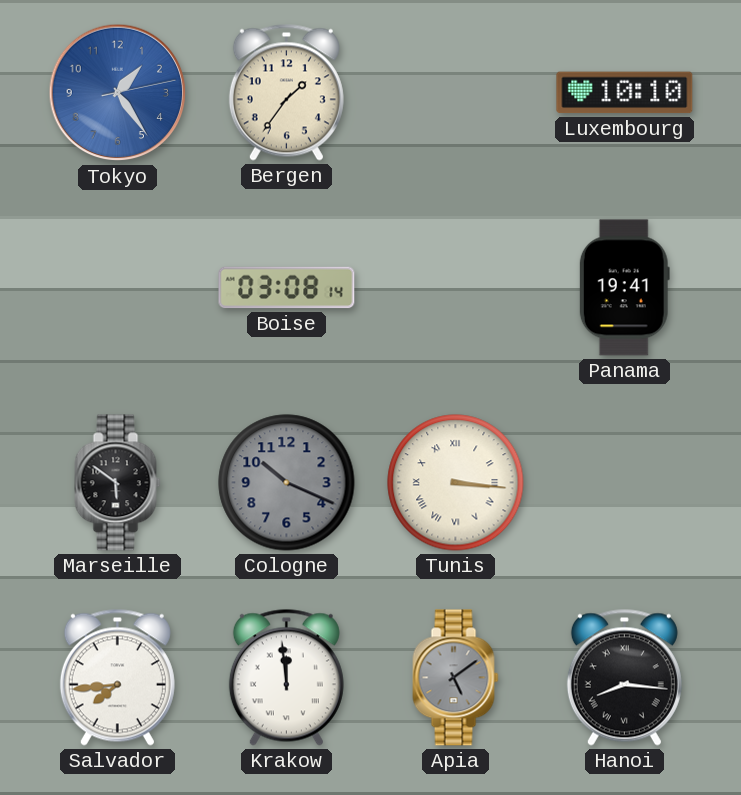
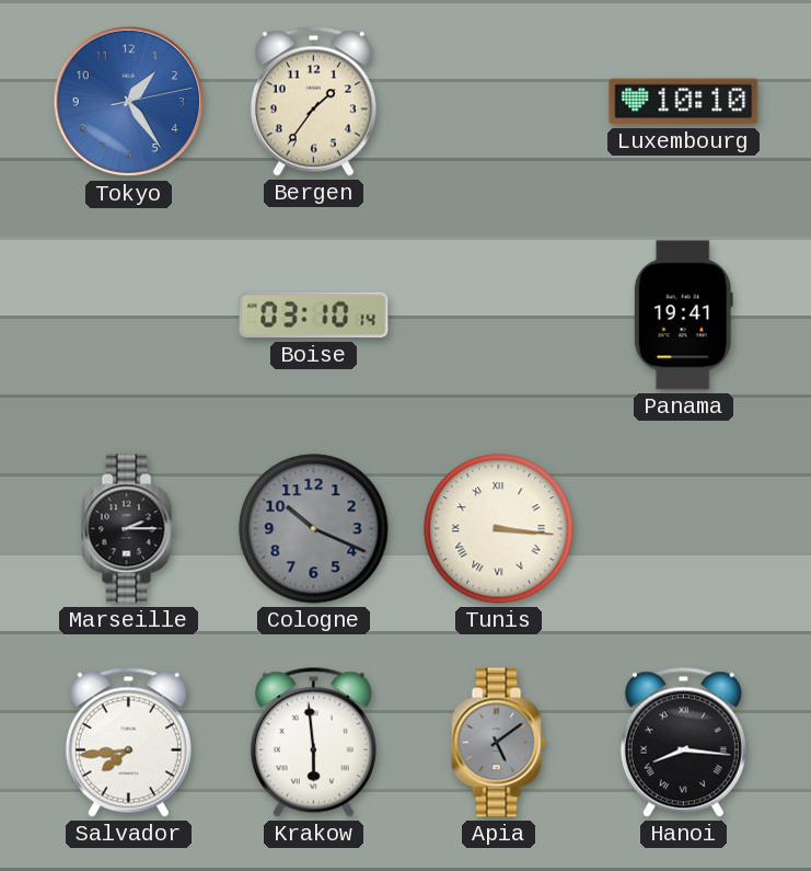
Boise: 03:08 -> 03:10
Marseille: 5:51 -> 2:15
Krakow: 11:59 -> 5:59
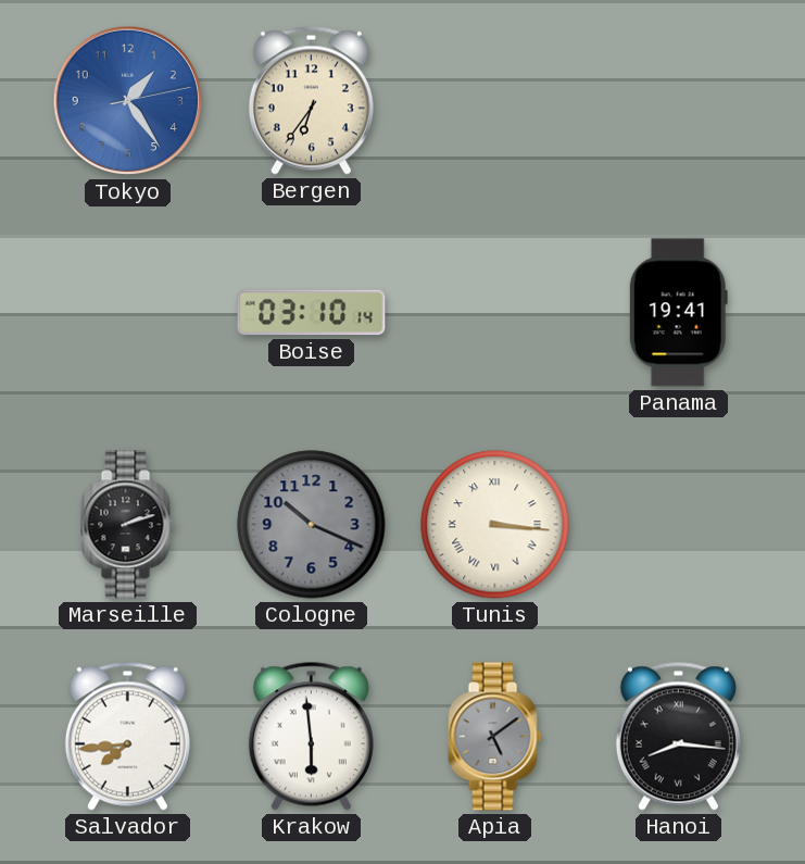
Bergen: 1:36 -> 6:36
Luxembourg: 10:10 -> none
Marseille: 2:15 -> 2:12
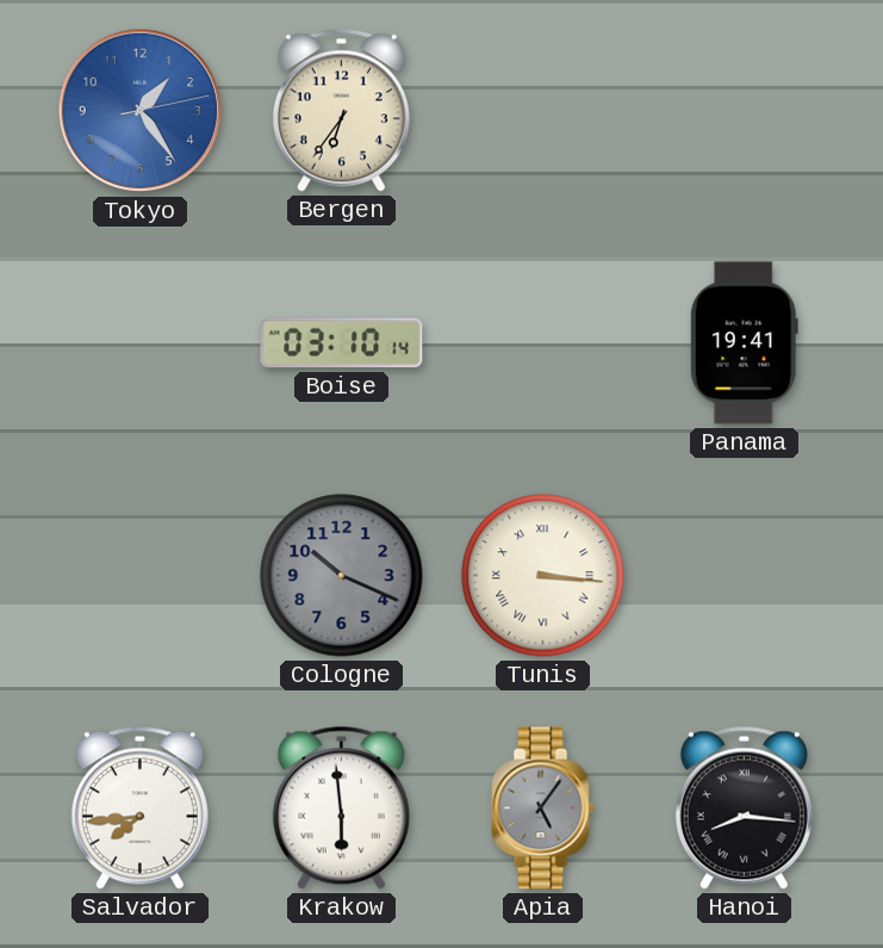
Marseille: 2:12 -> none
Apia: 5:09 -> 5:06
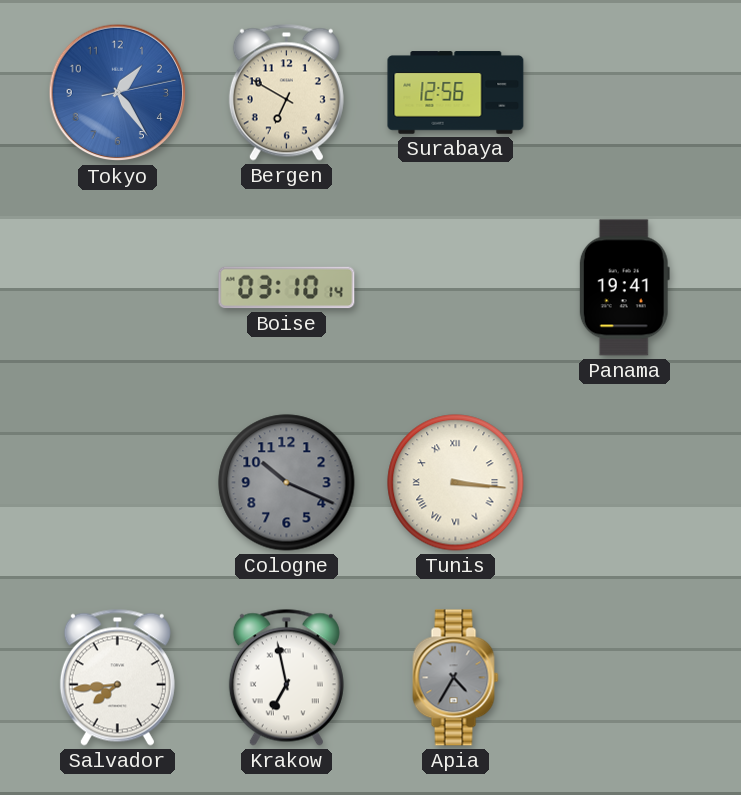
Bergen: 6:36 -> 6:50
Surabaya: none -> 12:56
Krakow: 5:59 -> 6:58
Apia: 5:06 -> 4:35
Hanoi: 8:16 -> none
